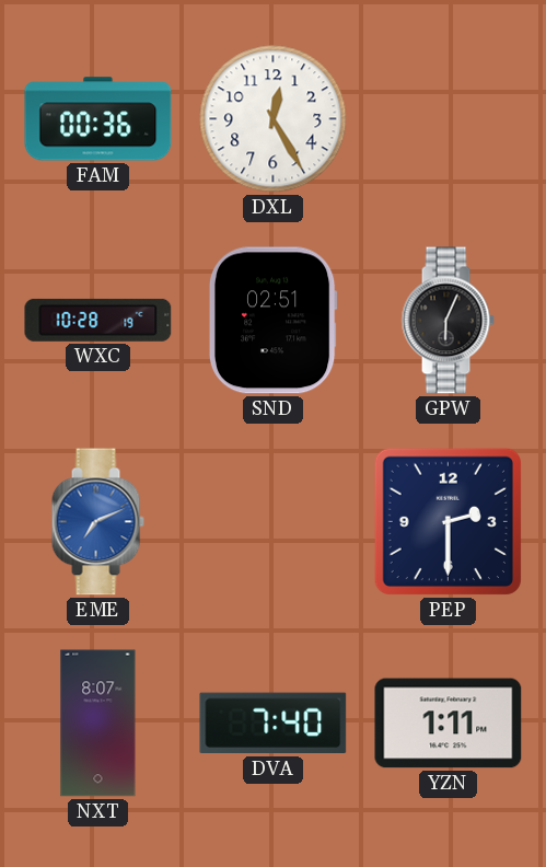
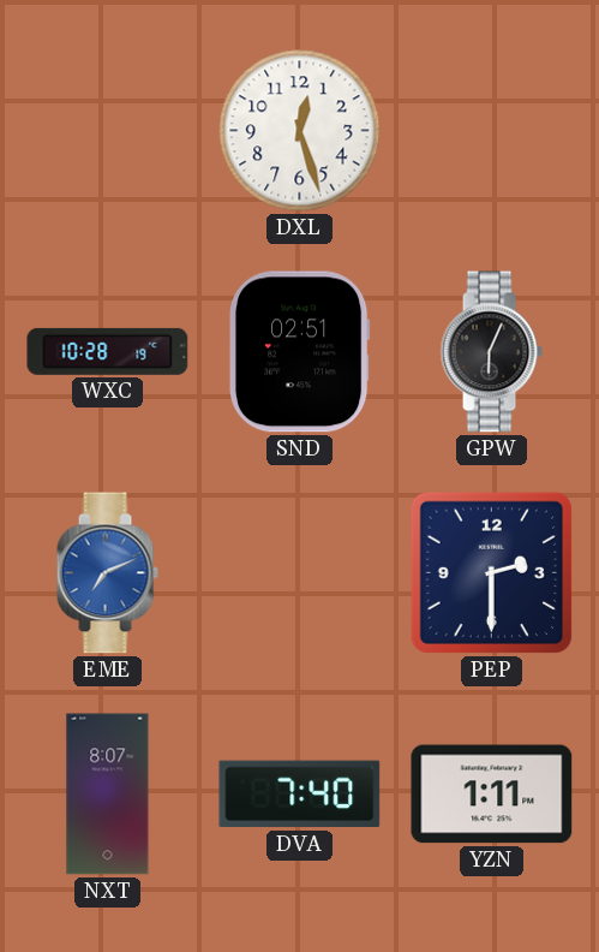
FAM: 00:36 -> none
DXL: 12:25 -> 12:27
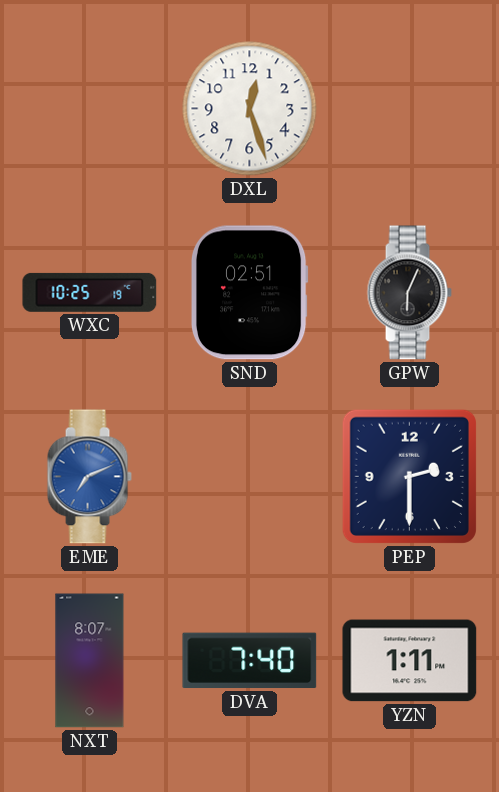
WXC: 10:28 -> 10:25
